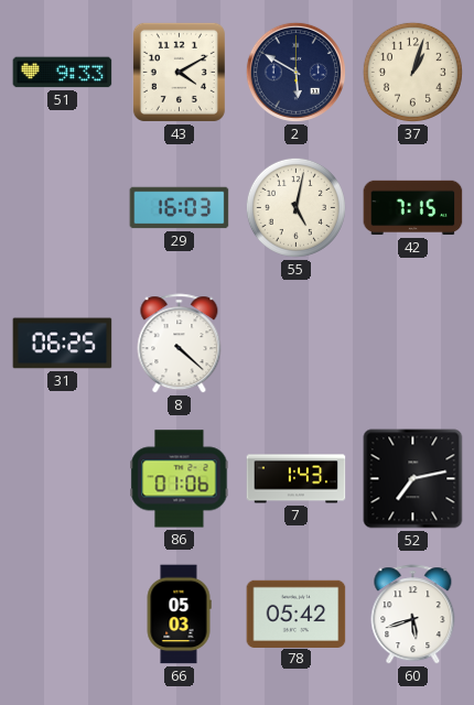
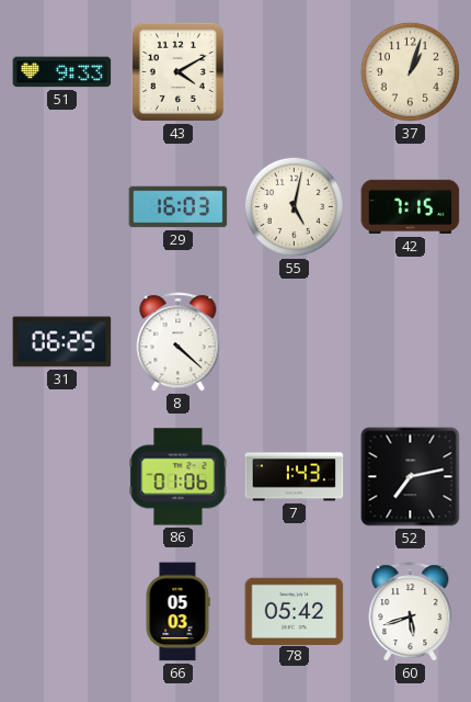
2: 5:50 -> none
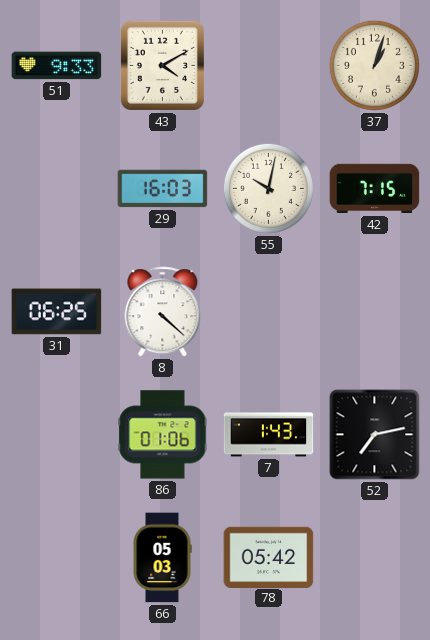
55: 5:02 -> 10:02
60: 5:42 -> none
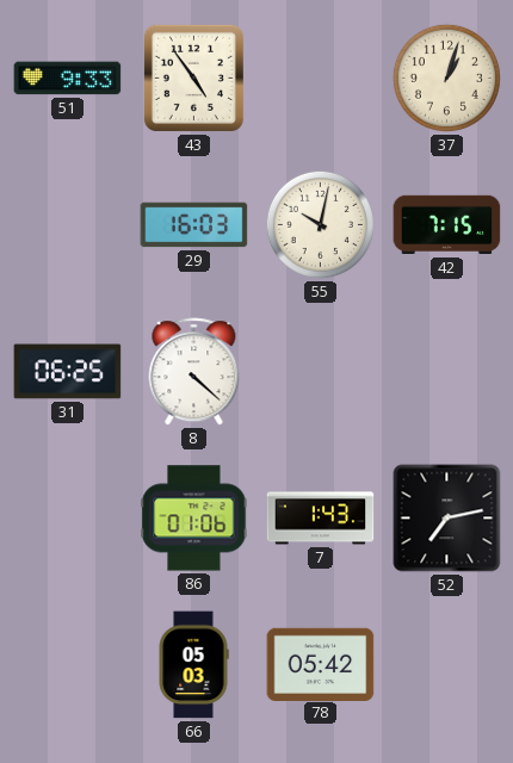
43: 4:10 -> 4:54
